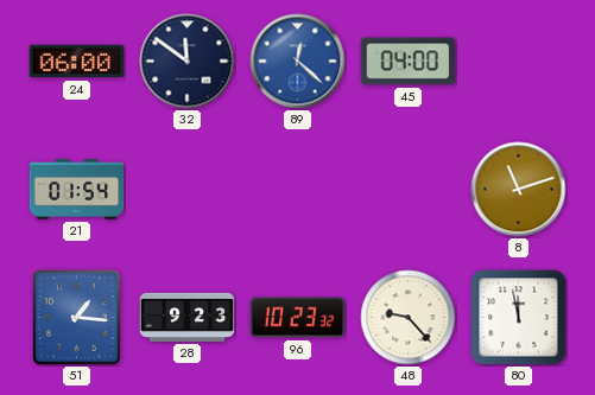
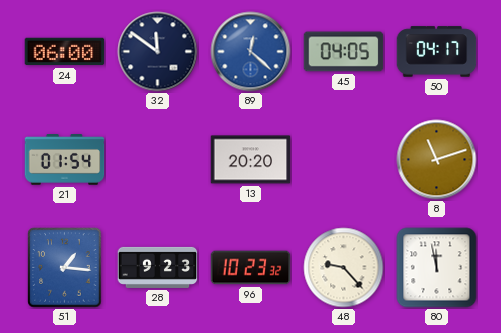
45: 04:00 -> 04:05
50: none -> 04:17
13: none -> 20:20
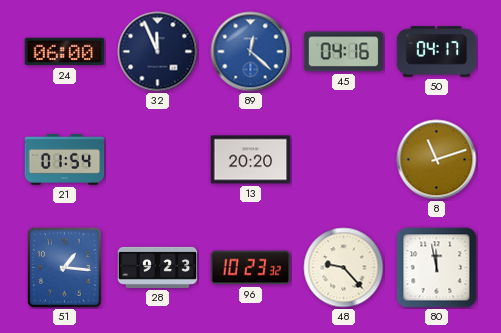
32: 11:51 -> 11:56
45: 04:05 -> 04:16
